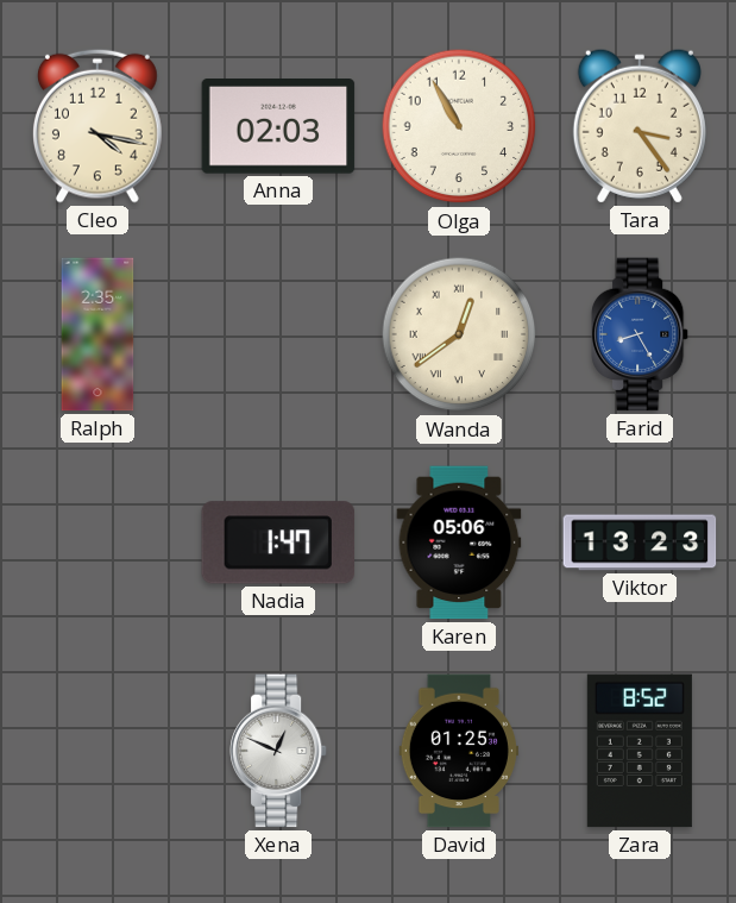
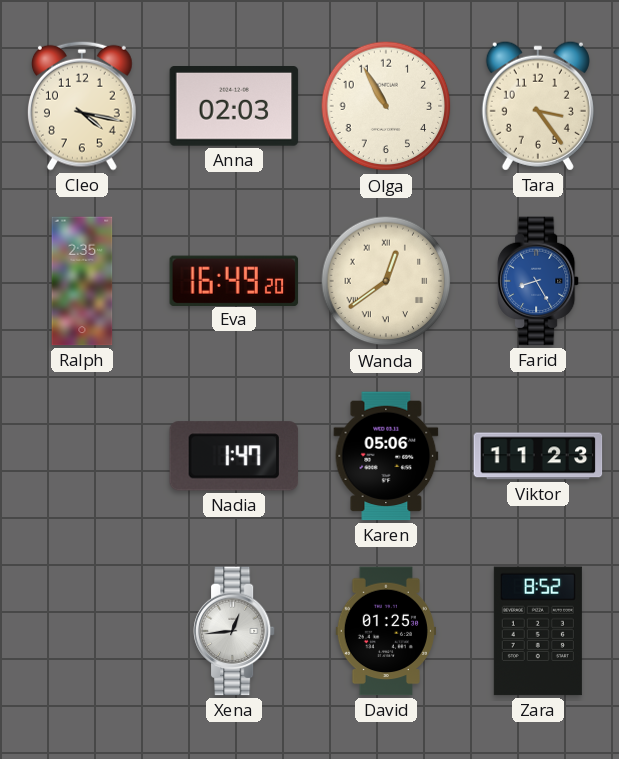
Eva: none -> 16:49
Viktor: 13:23 -> 11:23
Xena: 12:49 -> 12:44
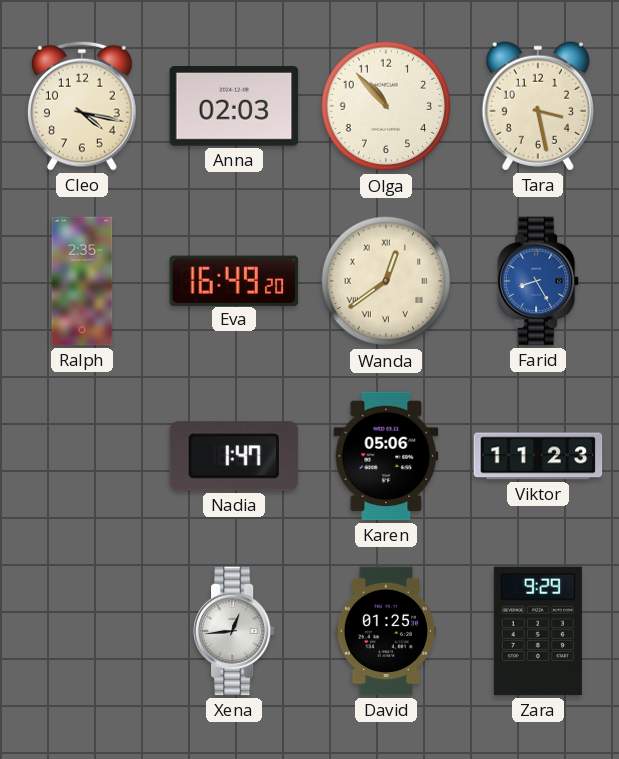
Olga: 10:55 -> 10:53
Tara: 3:24 -> 3:28
Zara: 8:52 -> 9:29
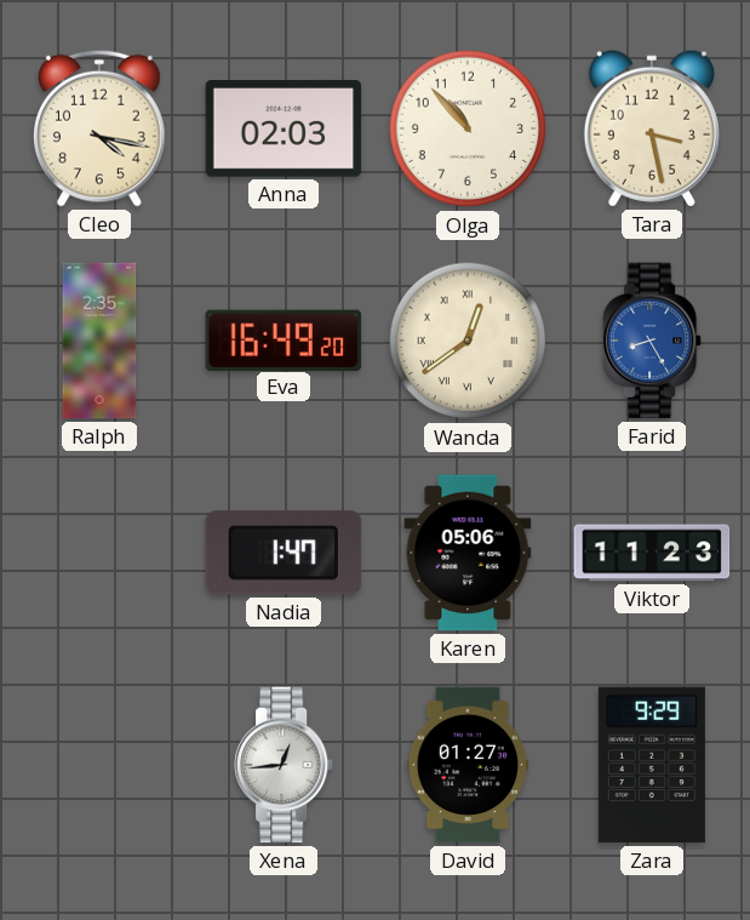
David: 01:25 -> 01:27
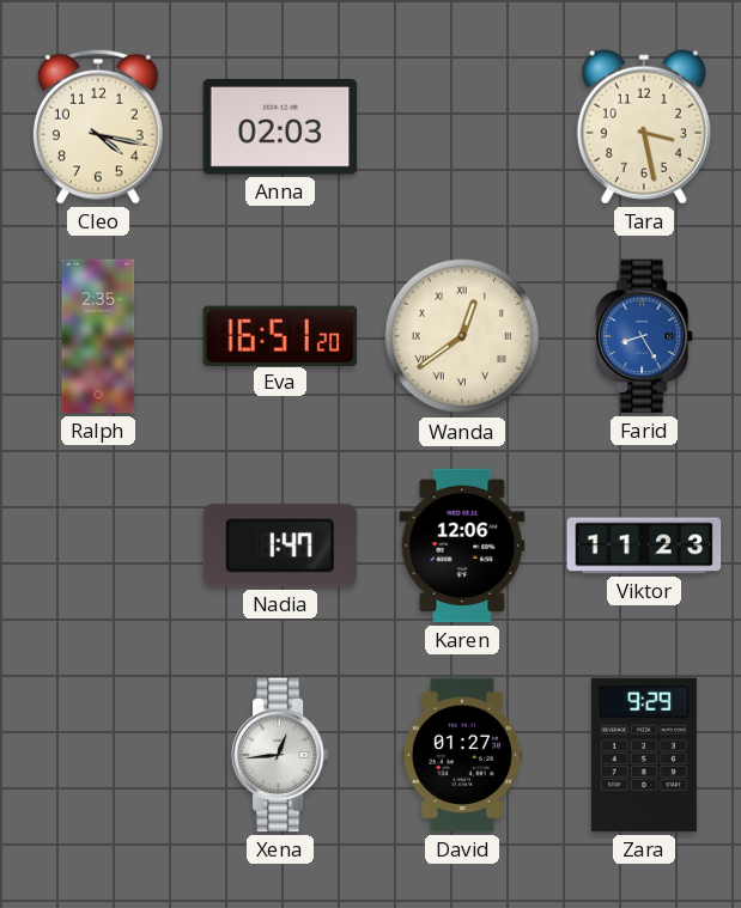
Olga: 10:53 -> none
Eva: 16:49 -> 16:51
Karen: 05:06 -> 12:06
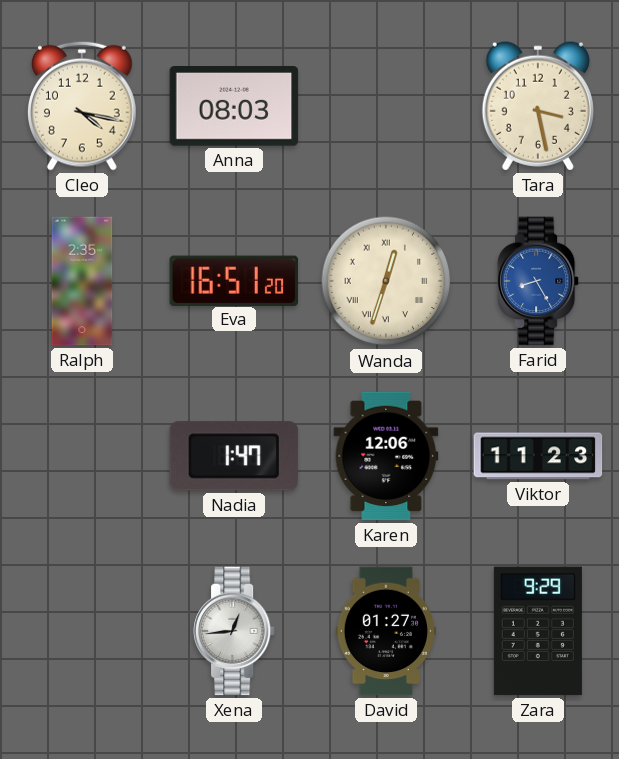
Anna: 02:03 -> 08:03
Wanda: 12:39 -> 12:33
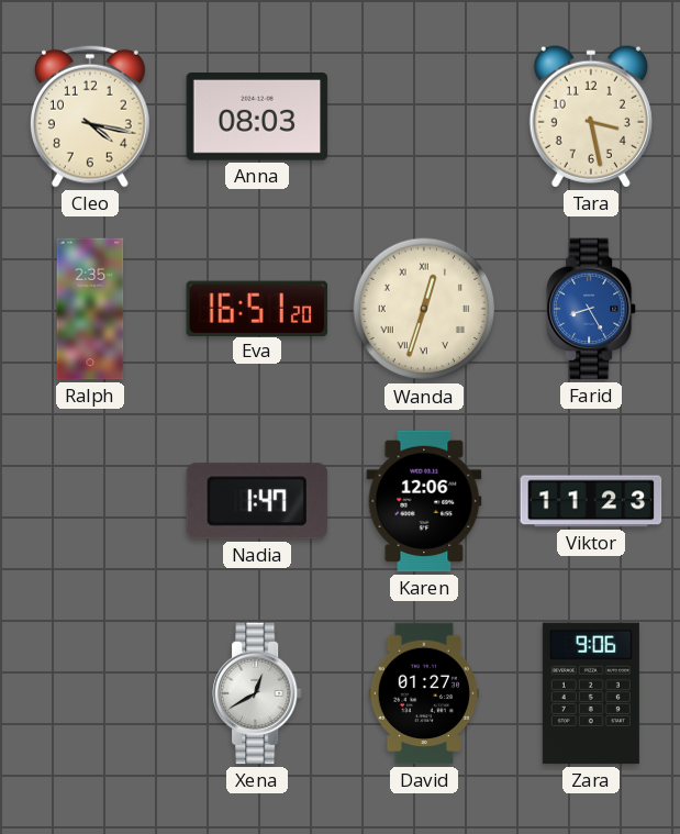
Xena: 12:44 -> 12:40
Zara: 9:29 -> 9:06
